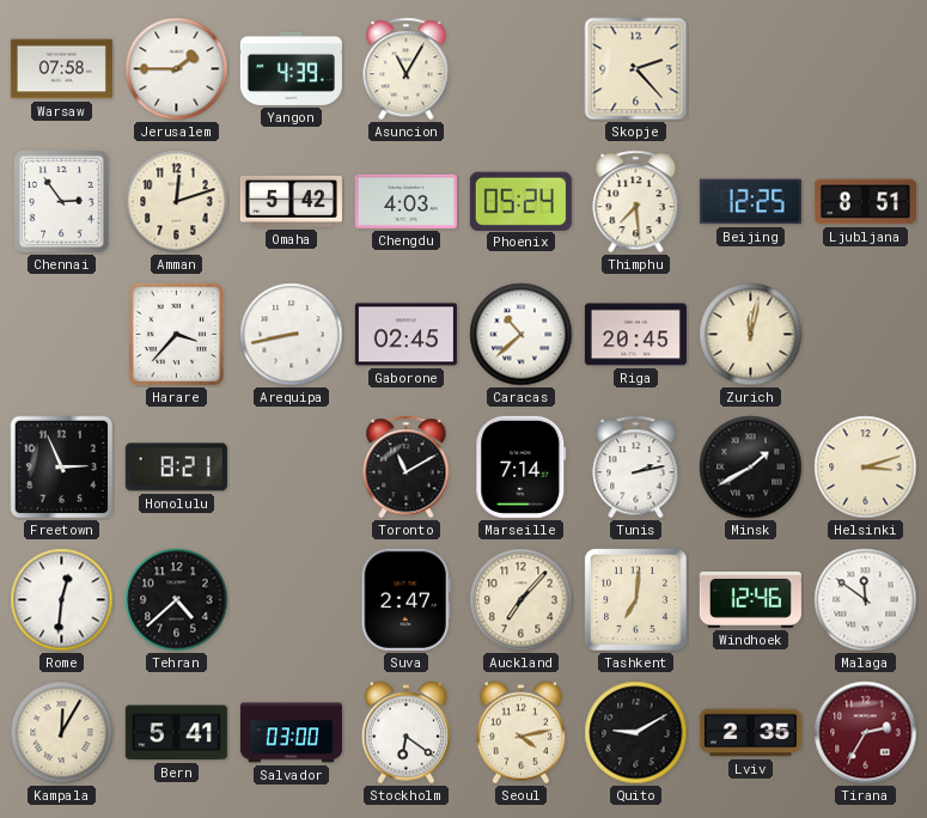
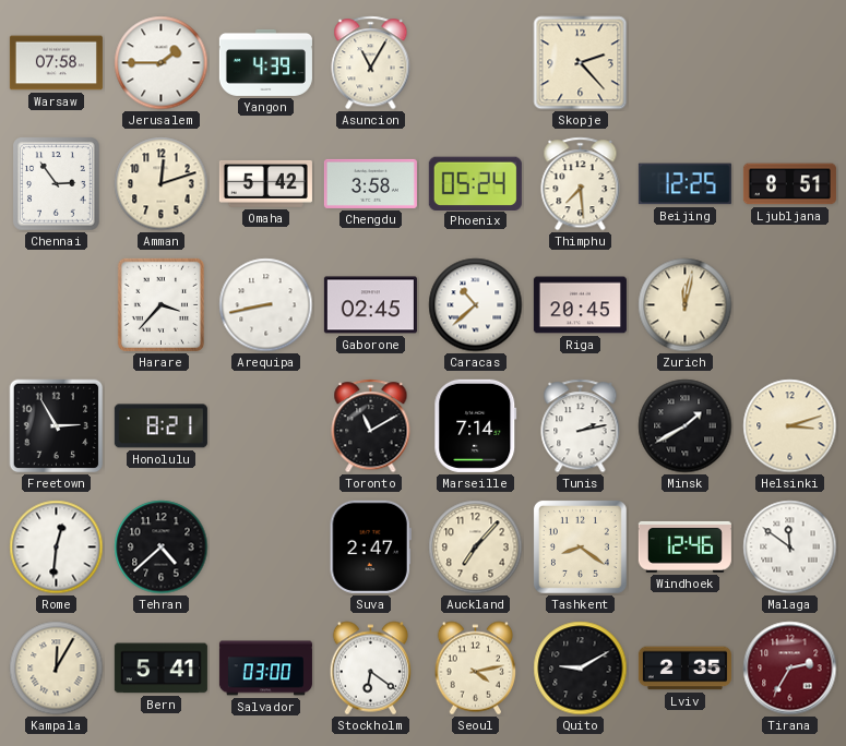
Chengdu: 4:03 -> 3:58
Freetown: 2:56 -> 2:55
Tashkent: 7:01 -> 8:21
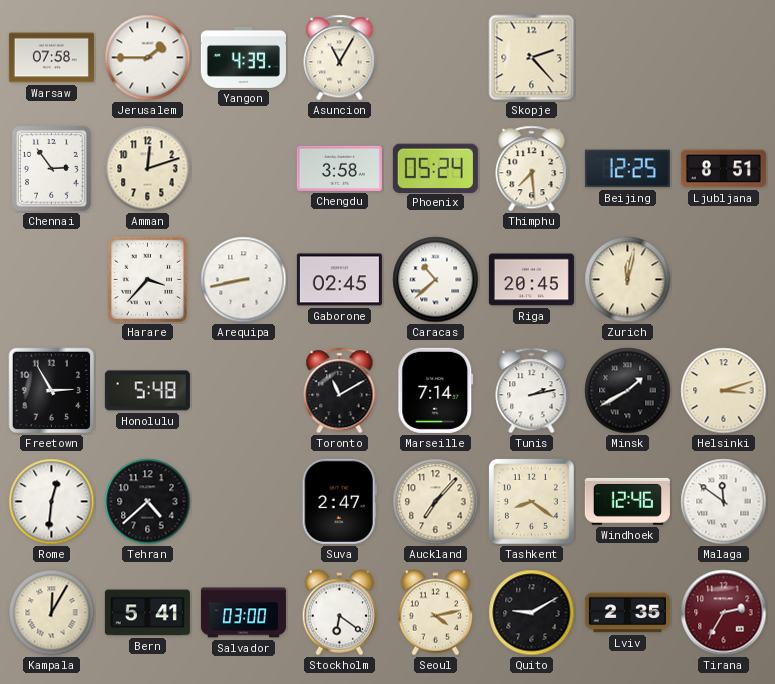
Omaha: 5:42 -> none
Honolulu: 8:21 -> 5:48
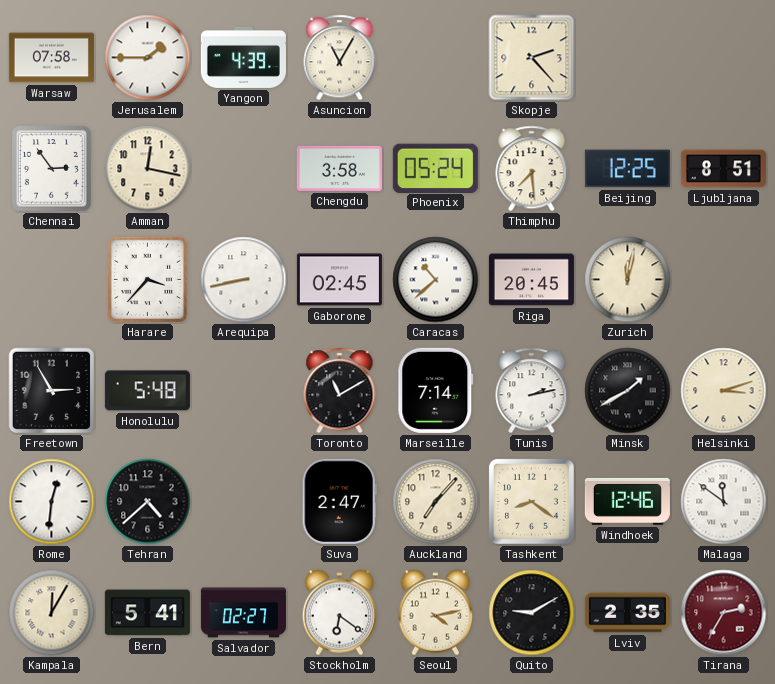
Amman: 12:12 -> 12:17
Salvador: 03:00 -> 02:27
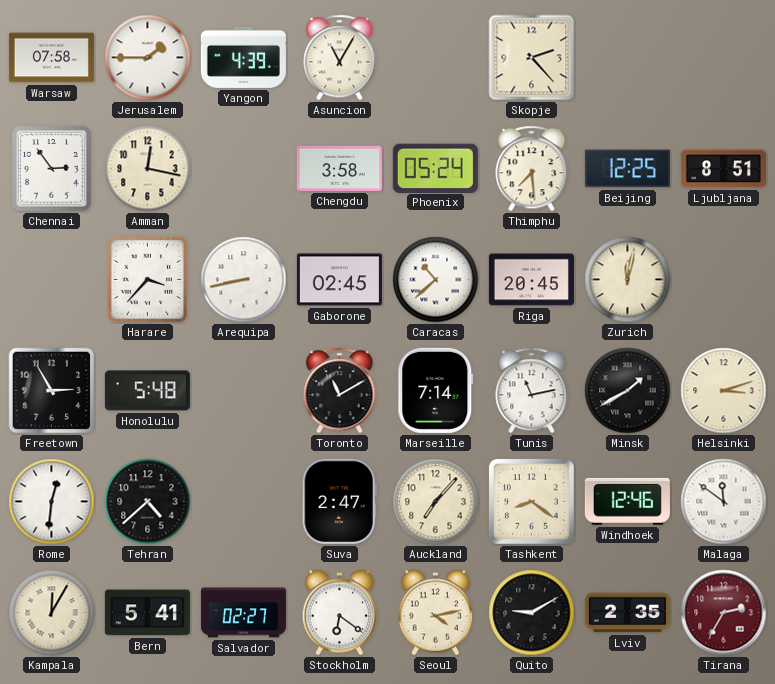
Tunis: 2:13 -> 11:13
